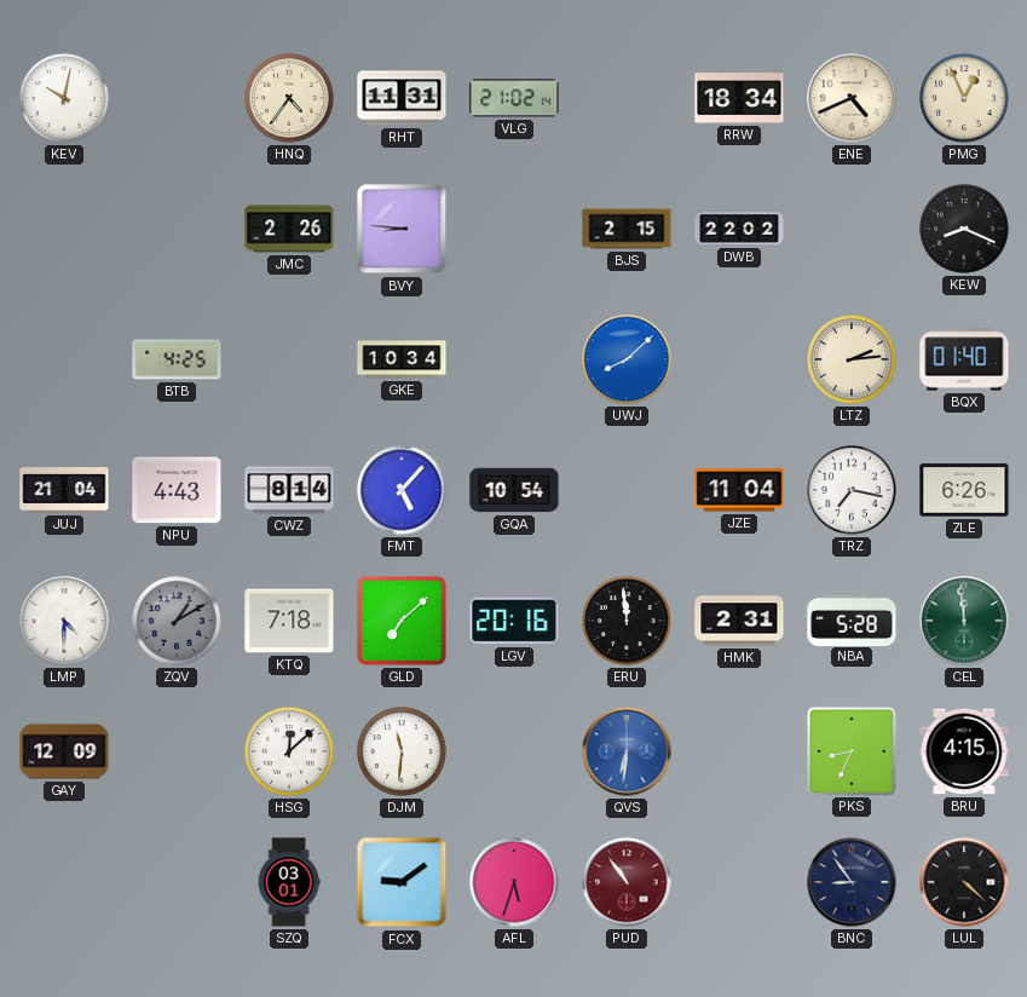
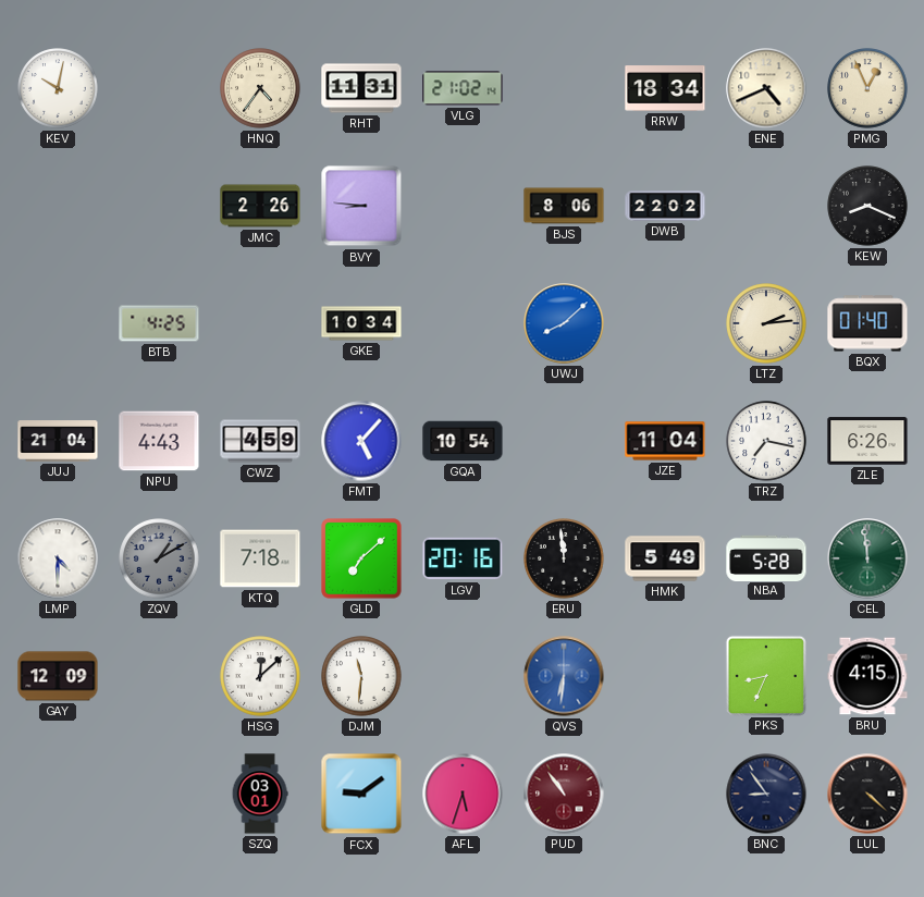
BJS: 2:15 -> 8:06
CWZ: 8:14 -> 4:59
HMK: 2:31 -> 5:49
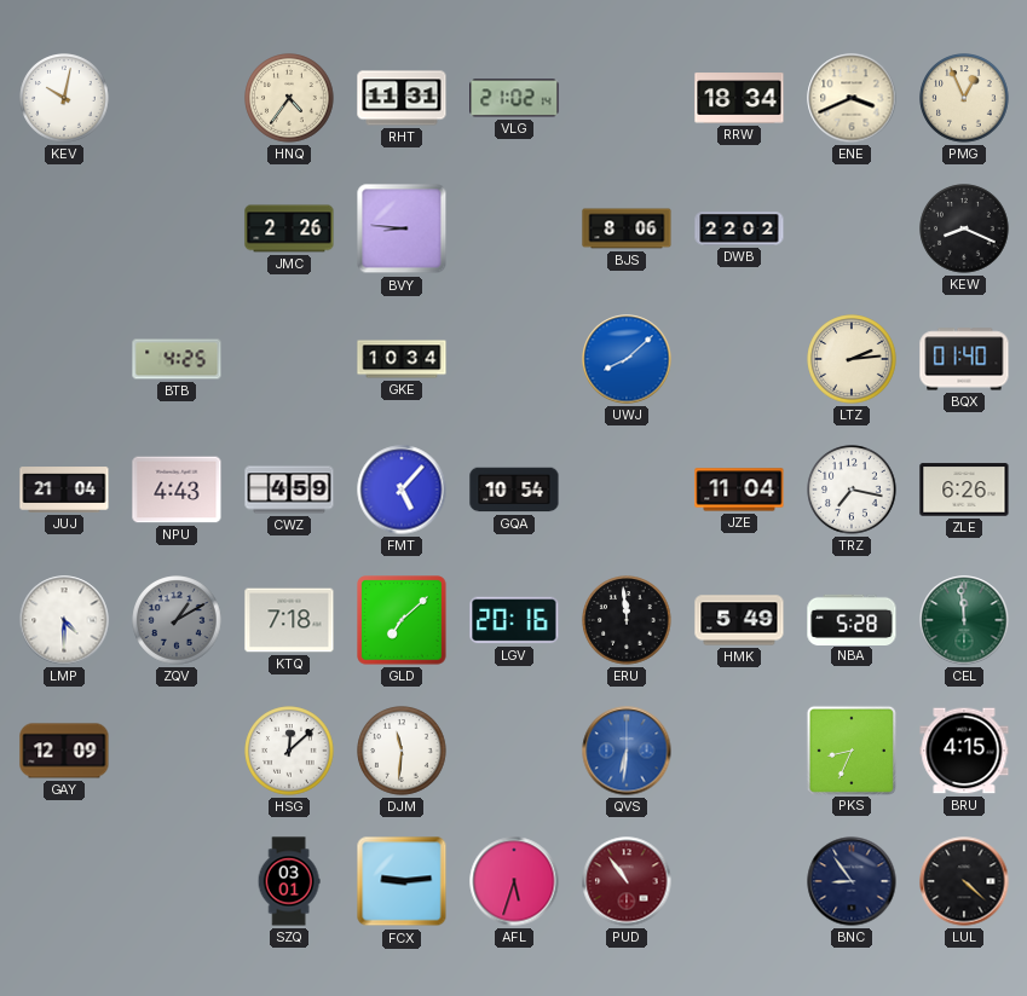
ENE: 4:41 -> 3:41
FCX: 9:09 -> 9:14
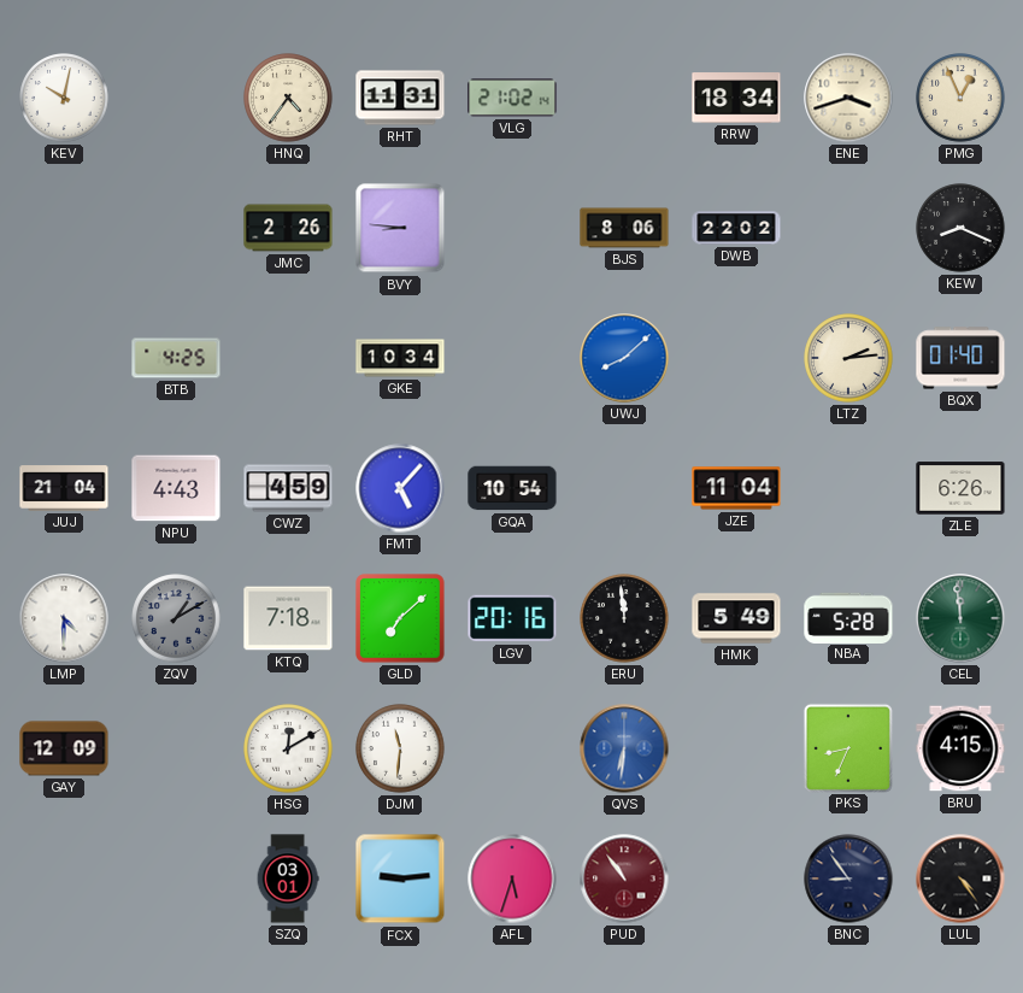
ENE: 3:41 -> 3:42
TRZ: 7:17 -> none
HSG: 12:08 -> 12:10
LUL: 4:22 -> 4:24
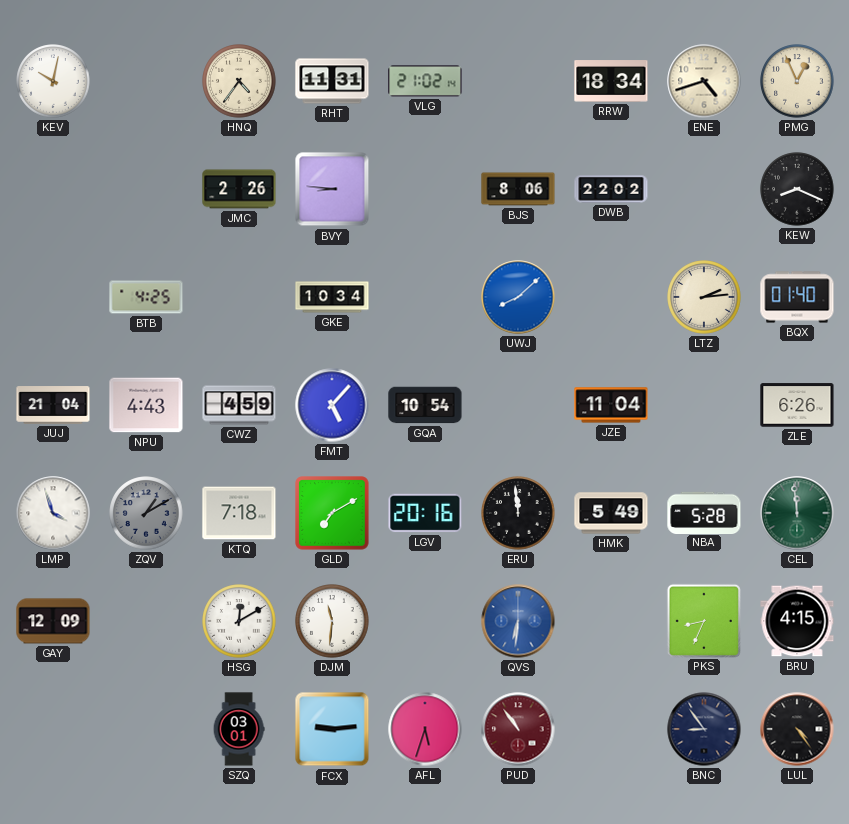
ENE: 3:42 -> 4:42
LMP: 4:30 -> 3:57
GLD: 7:08 -> 7:10
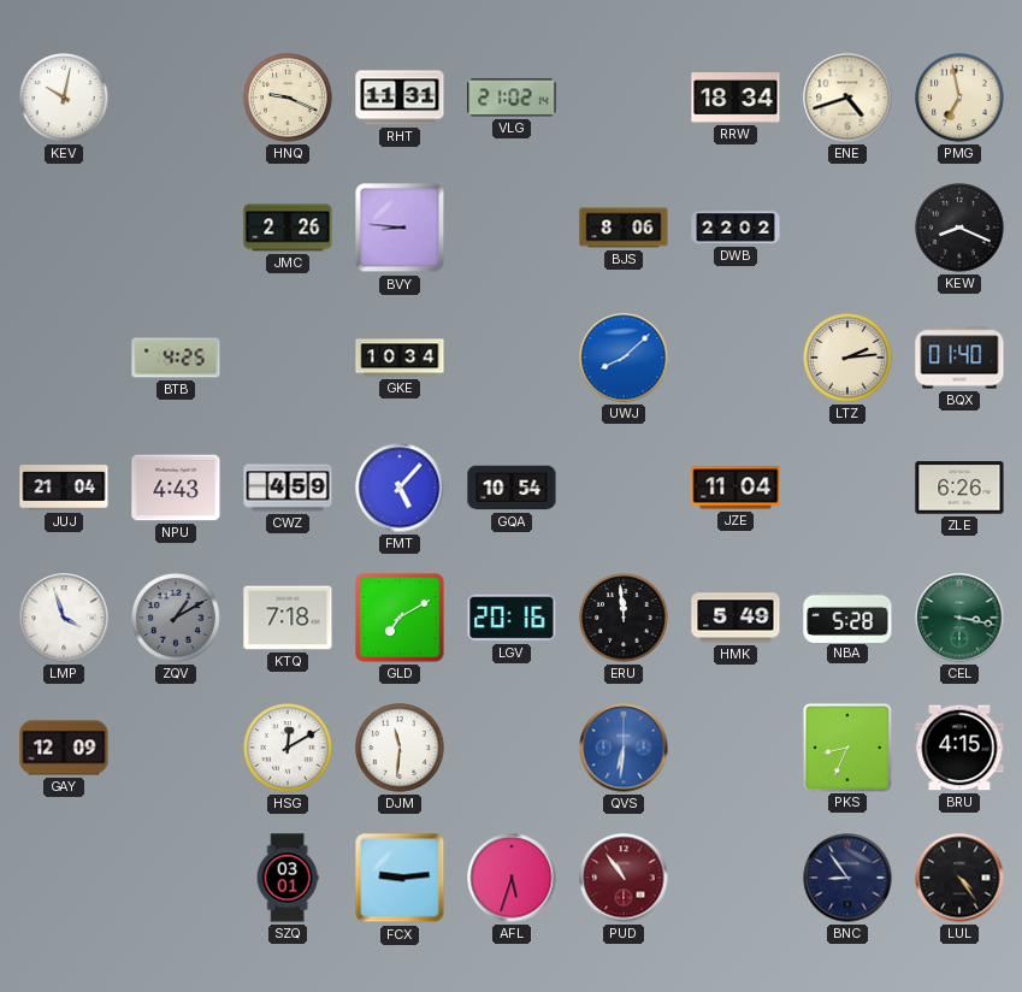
HNQ: 4:36 -> 9:19
PMG: 12:56 -> 6:58
CEL: 11:59 -> 3:17
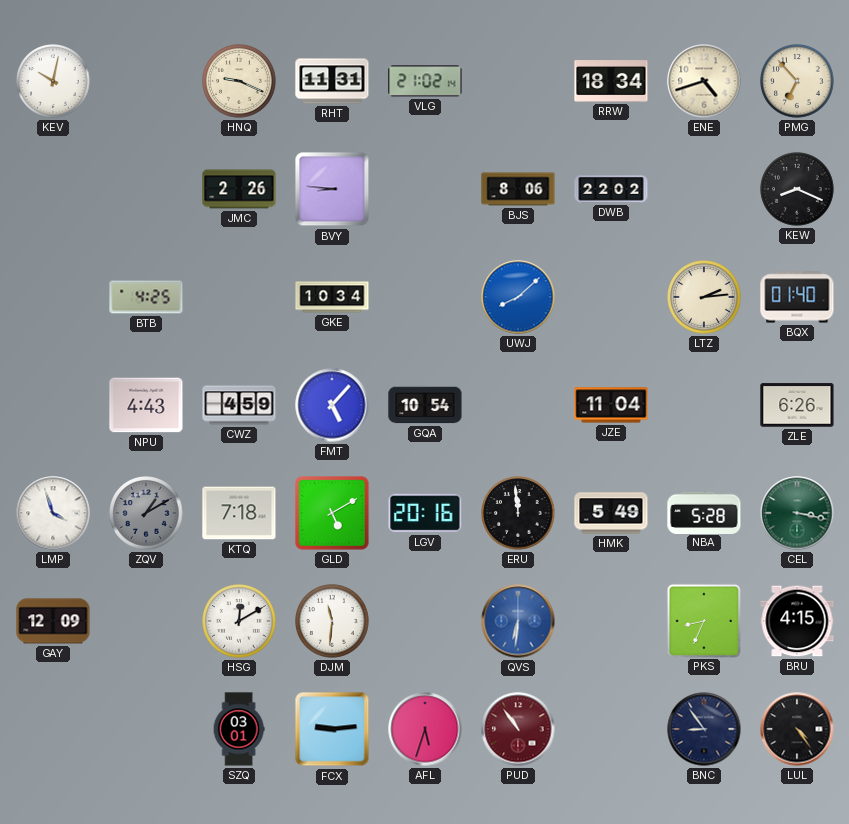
PMG: 6:58 -> 6:53
JUJ: 21:04 -> none
GLD: 7:10 -> 5:10
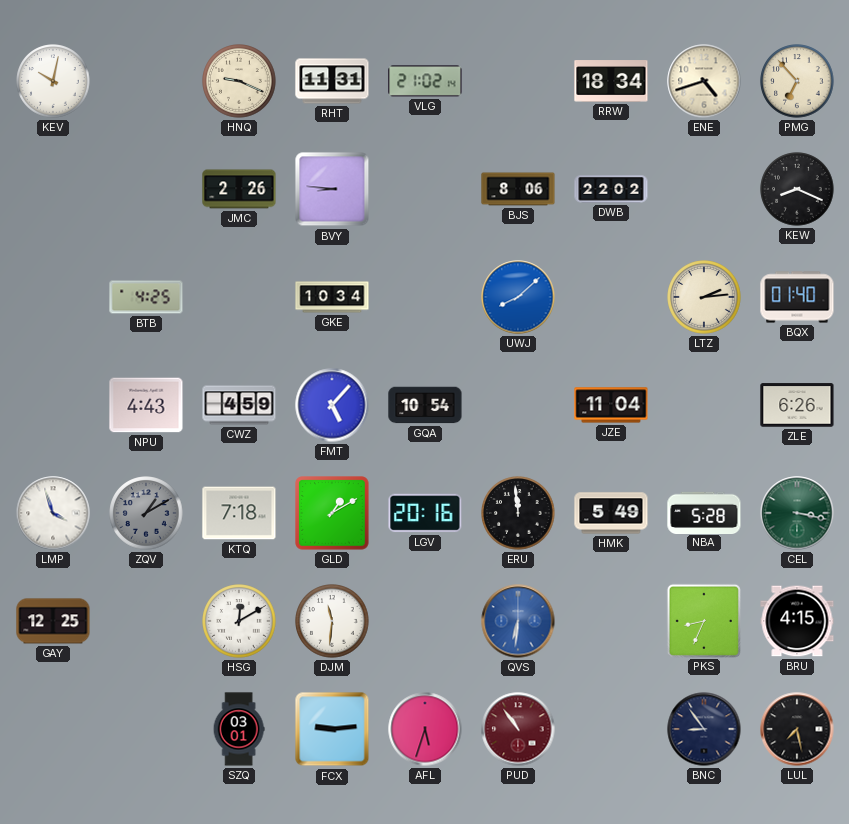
GLD: 5:10 -> 1:10
GAY: 12:09 -> 12:25
LUL: 4:24 -> 7:28
